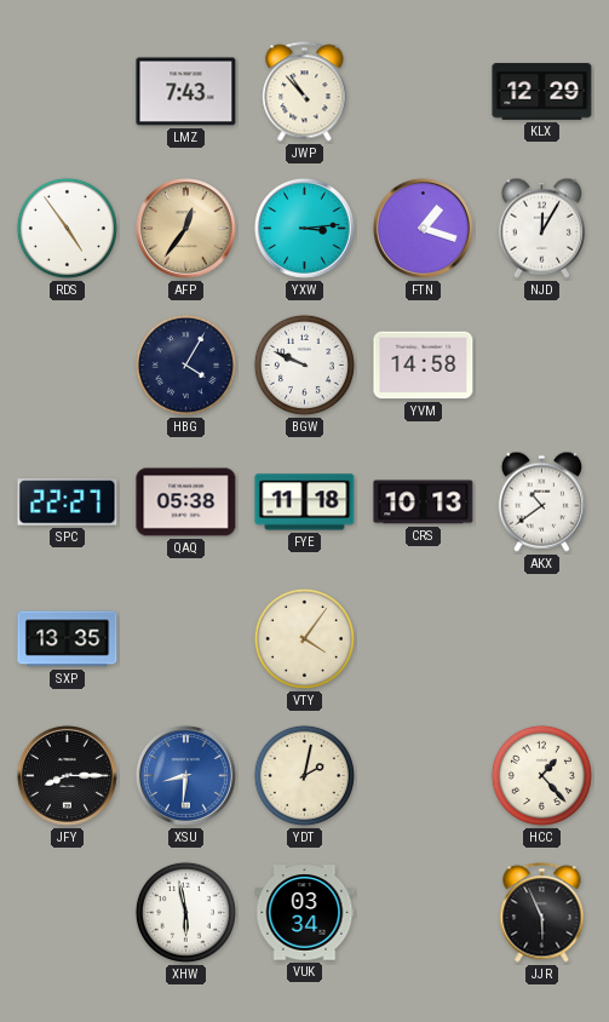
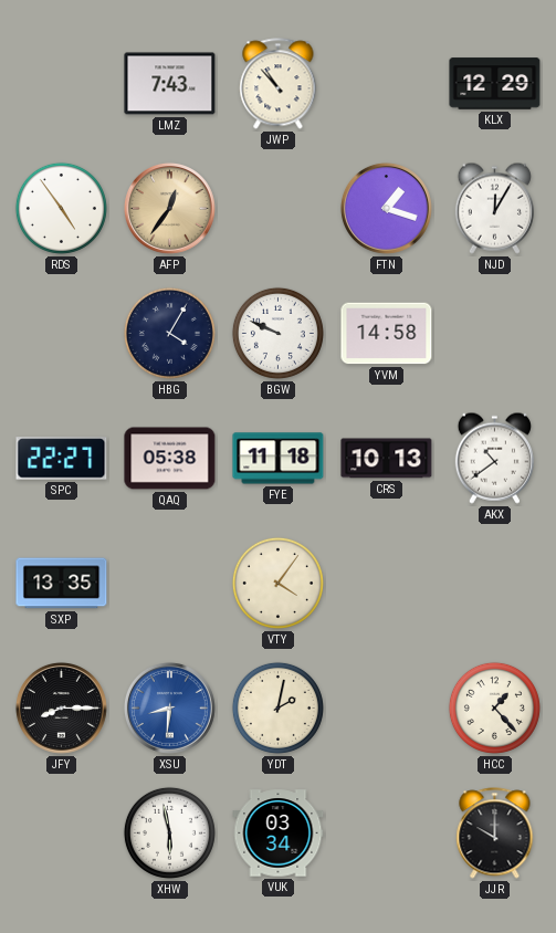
YXW: 3:14 -> none
JJR: 5:56 -> 10:00
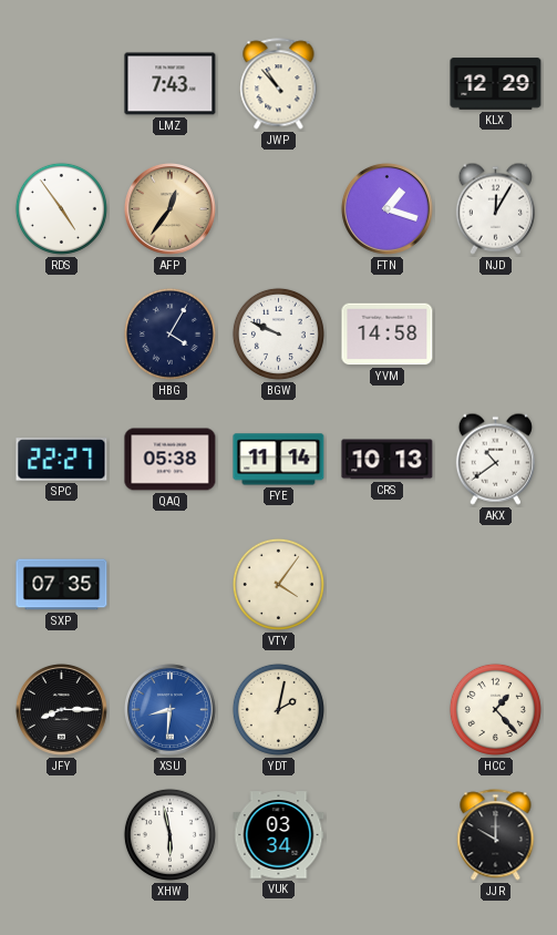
FYE: 11:18 -> 11:14
SXP: 13:35 -> 07:35
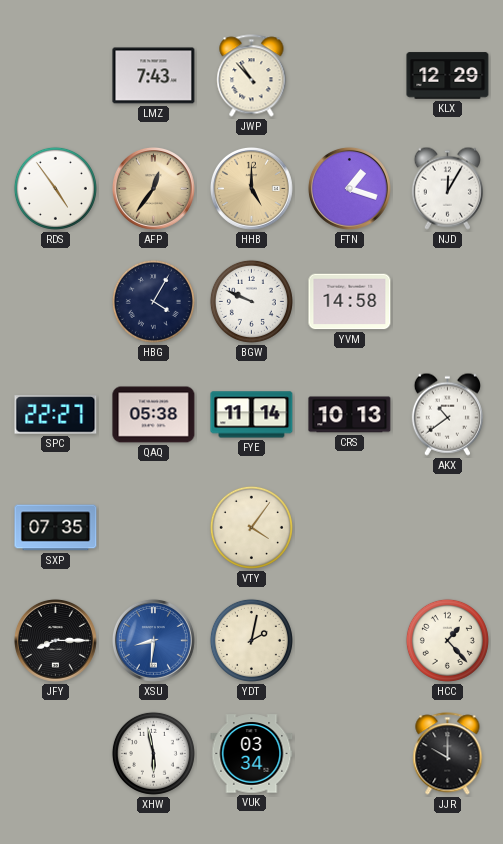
HHB: none -> 5:00
